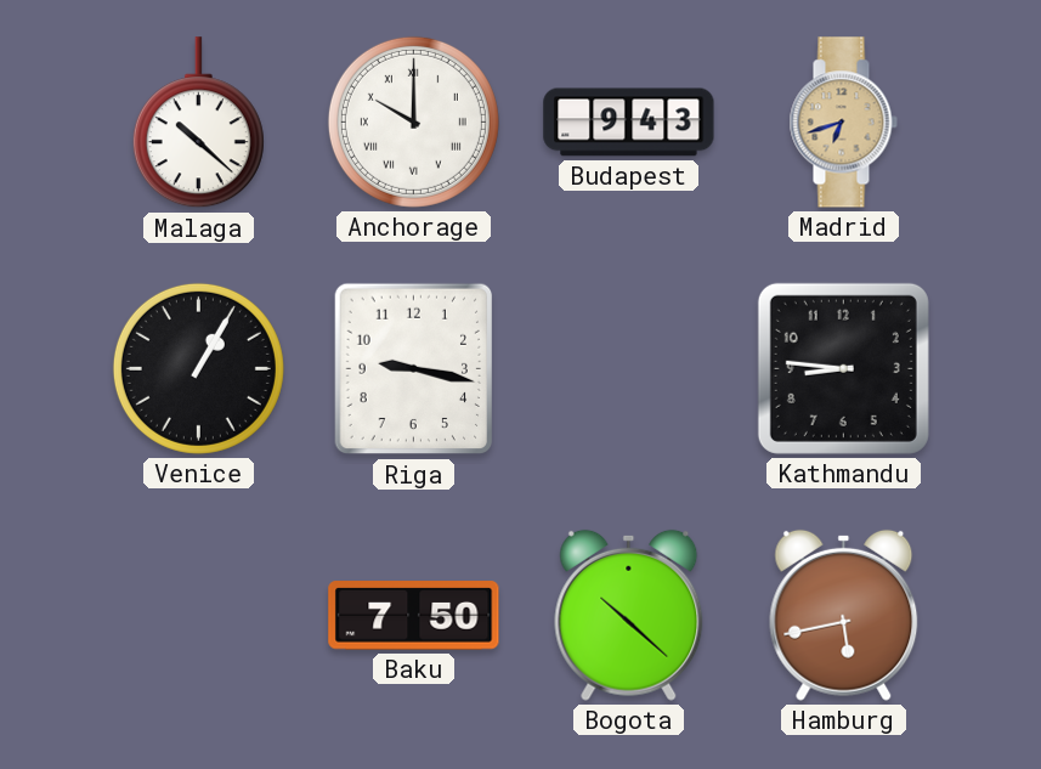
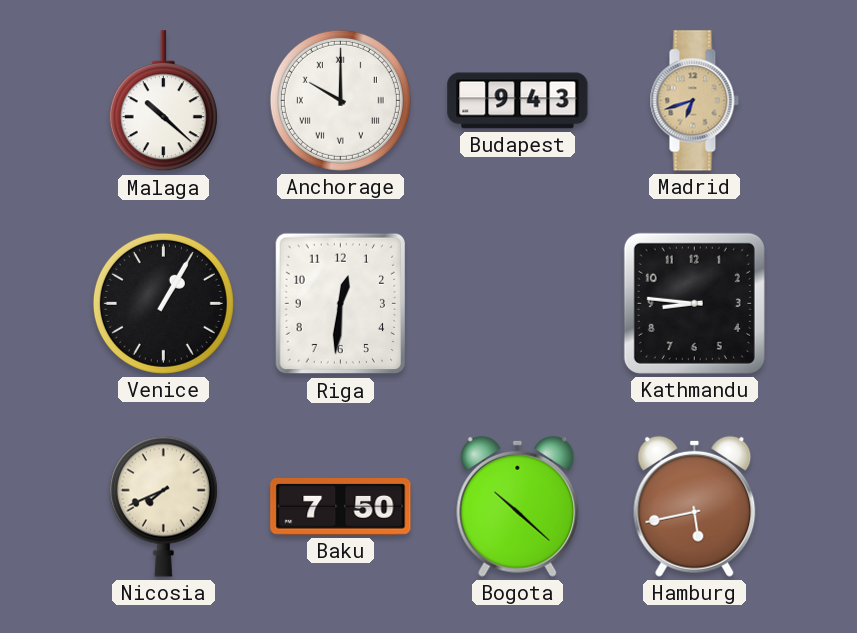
Riga: 9:17 -> 12:31
Nicosia: none -> 7:41
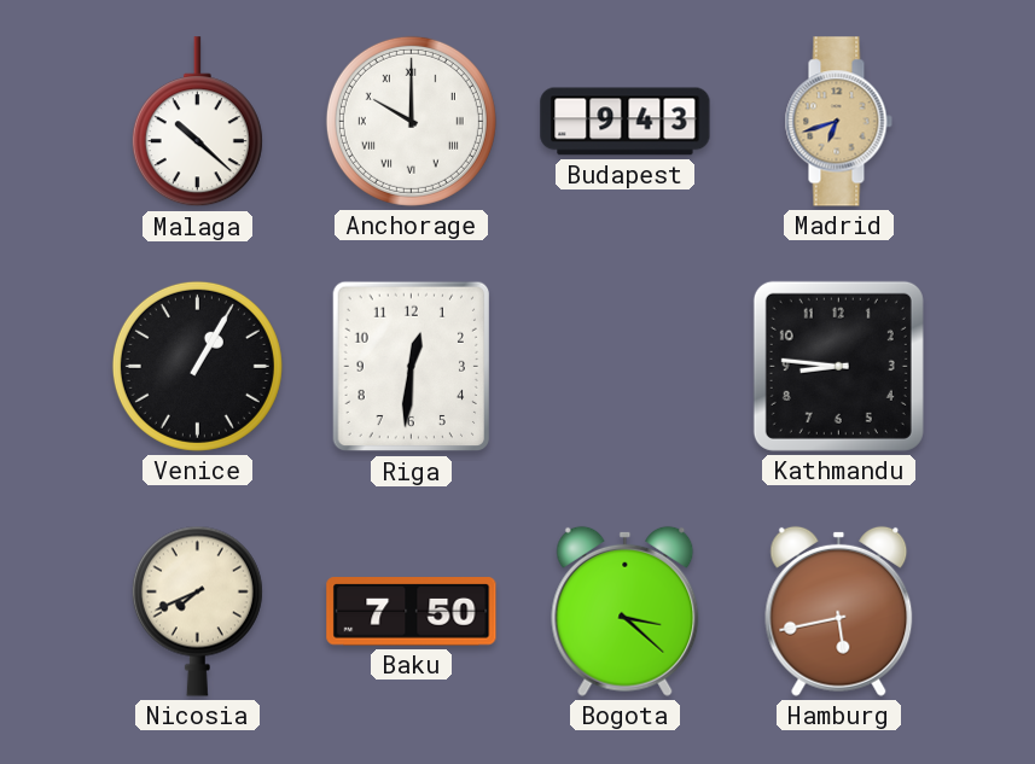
Bogota: 10:22 -> 3:22
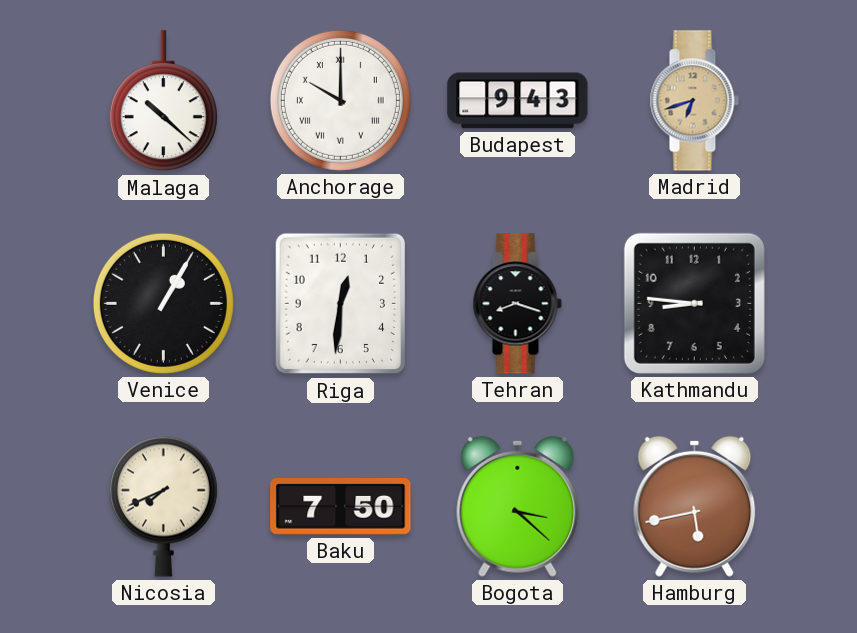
Tehran: none -> 8:18
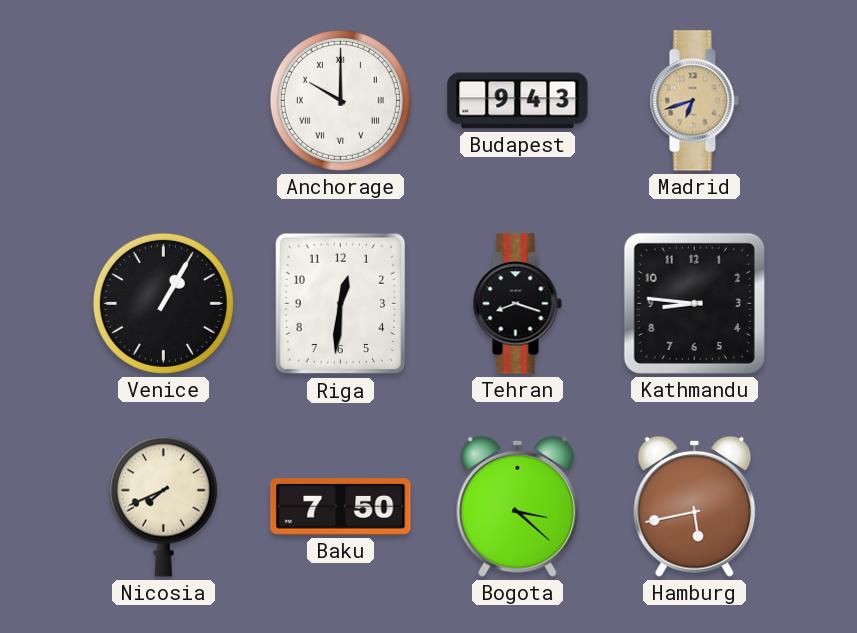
Malaga: 10:22 -> none
